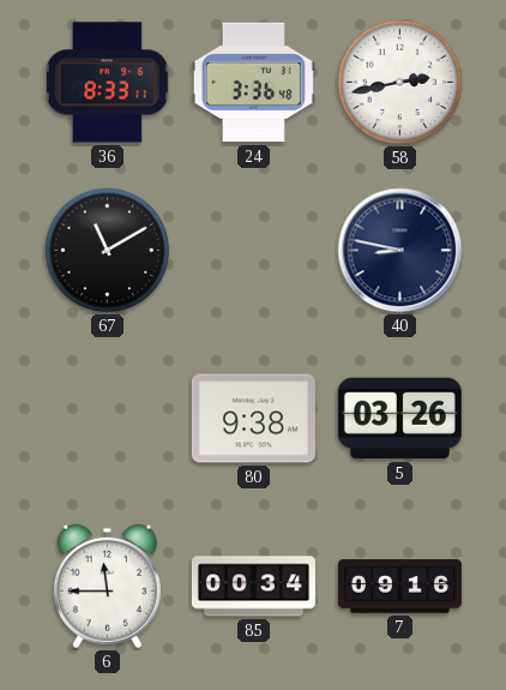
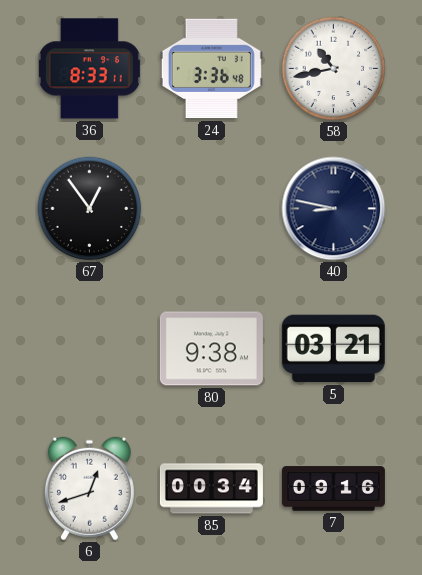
58: 2:43 -> 10:43
67: 11:10 -> 12:54
5: 03:26 -> 03:21
6: 11:45 -> 12:42
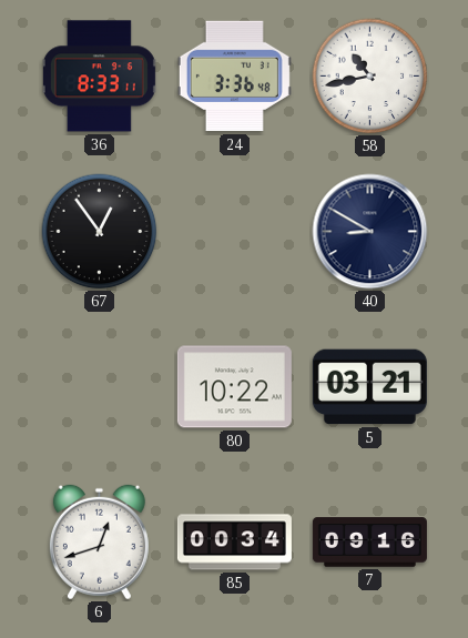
40: 8:47 -> 8:50
80: 9:38 -> 10:22
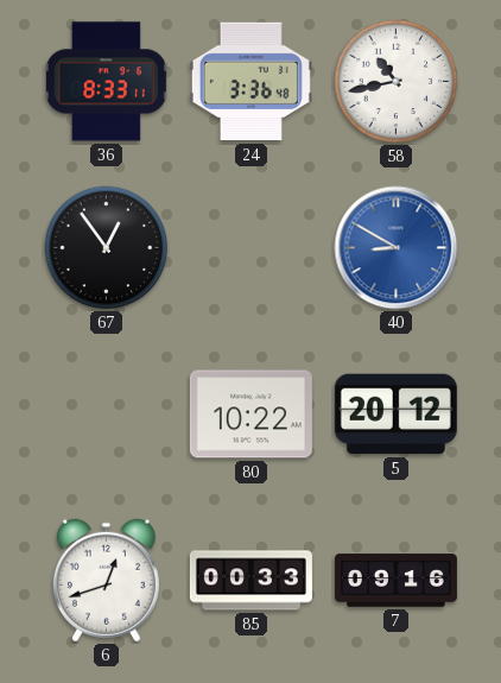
40 dial: navy -> blue
5: 03:21 -> 20:12
85: 00:34 -> 00:33
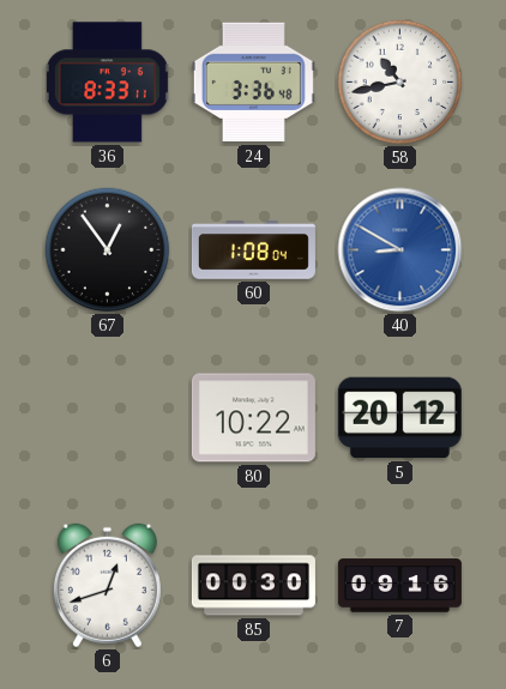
60: none -> 1:08
85: 00:33 -> 00:30
